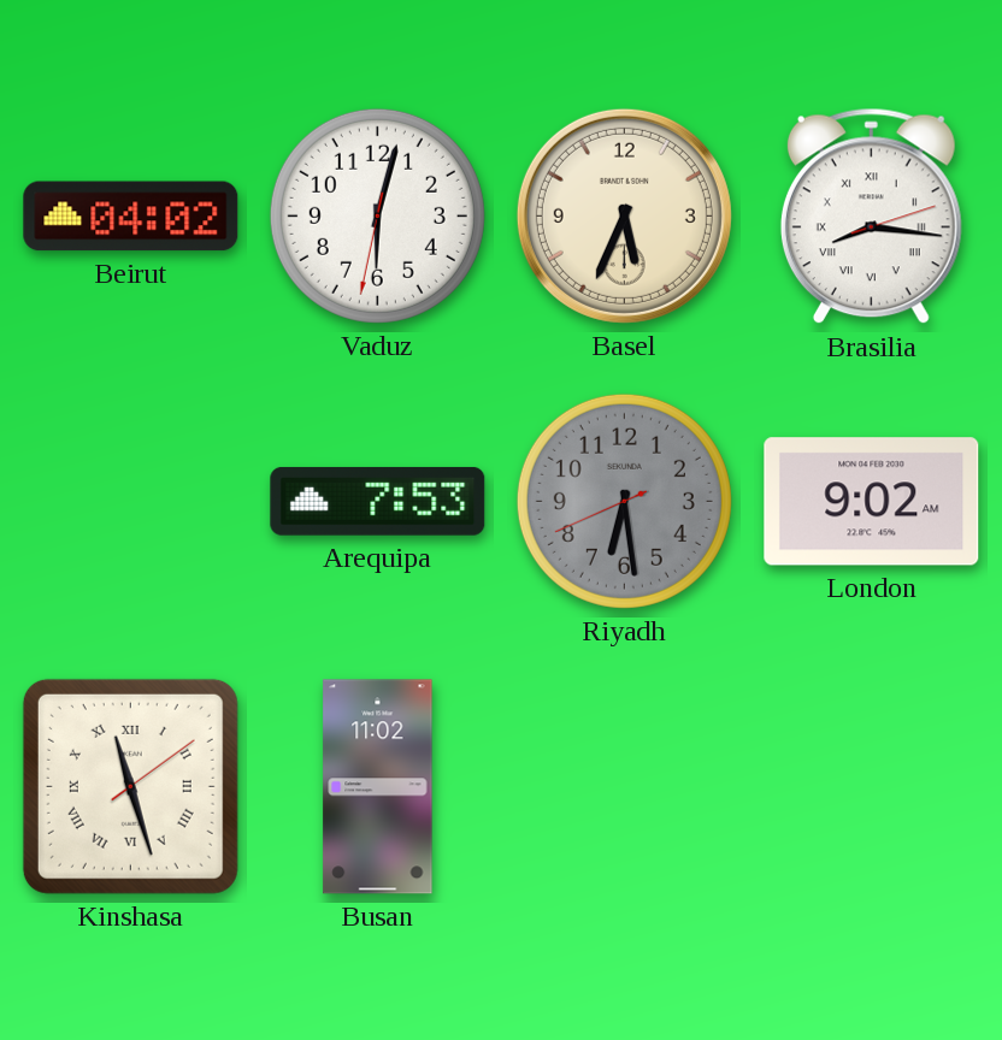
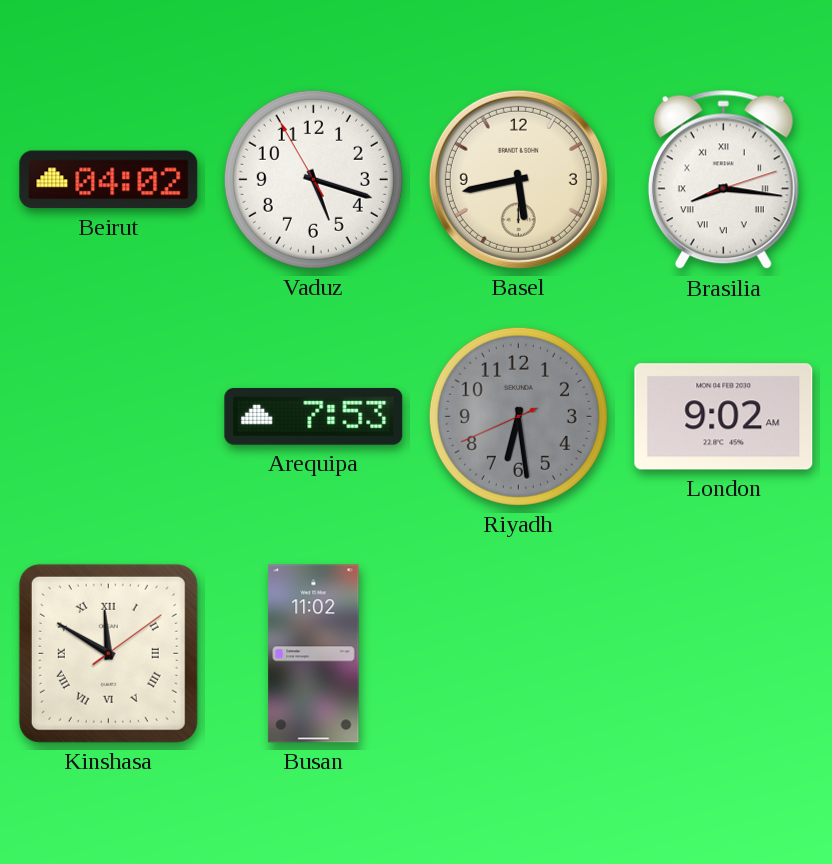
Vaduz: 6:02 -> 5:17
Basel: 5:34 -> 5:43
Kinshasa: 11:27 -> 11:50
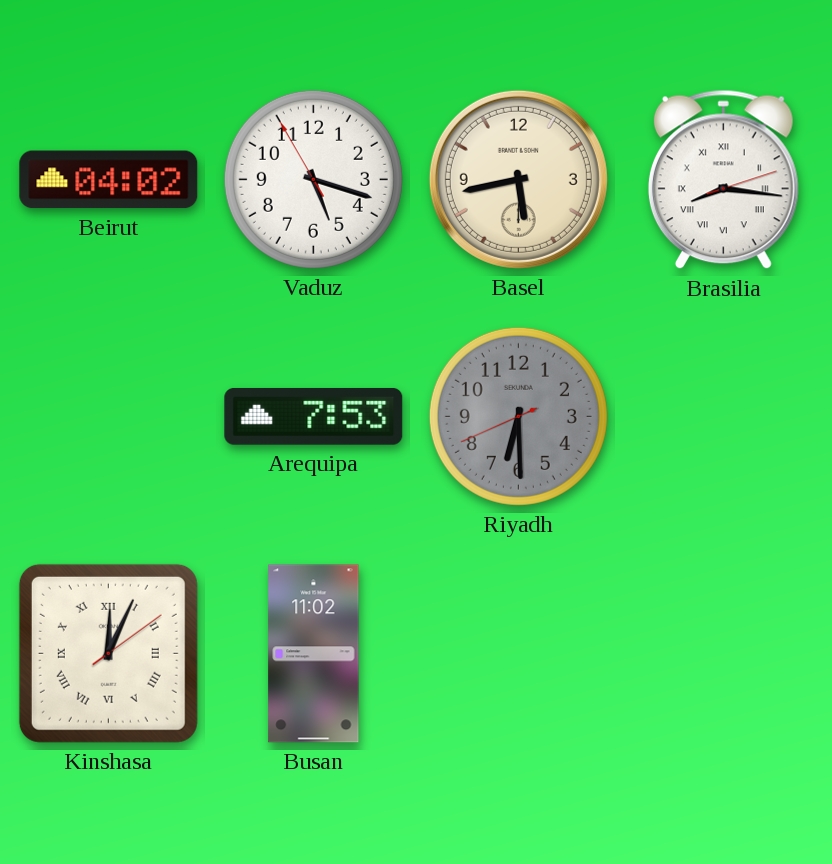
Riyadh: 6:28 -> 6:29
London: 9:02 -> none
Kinshasa: 11:50 -> 12:04
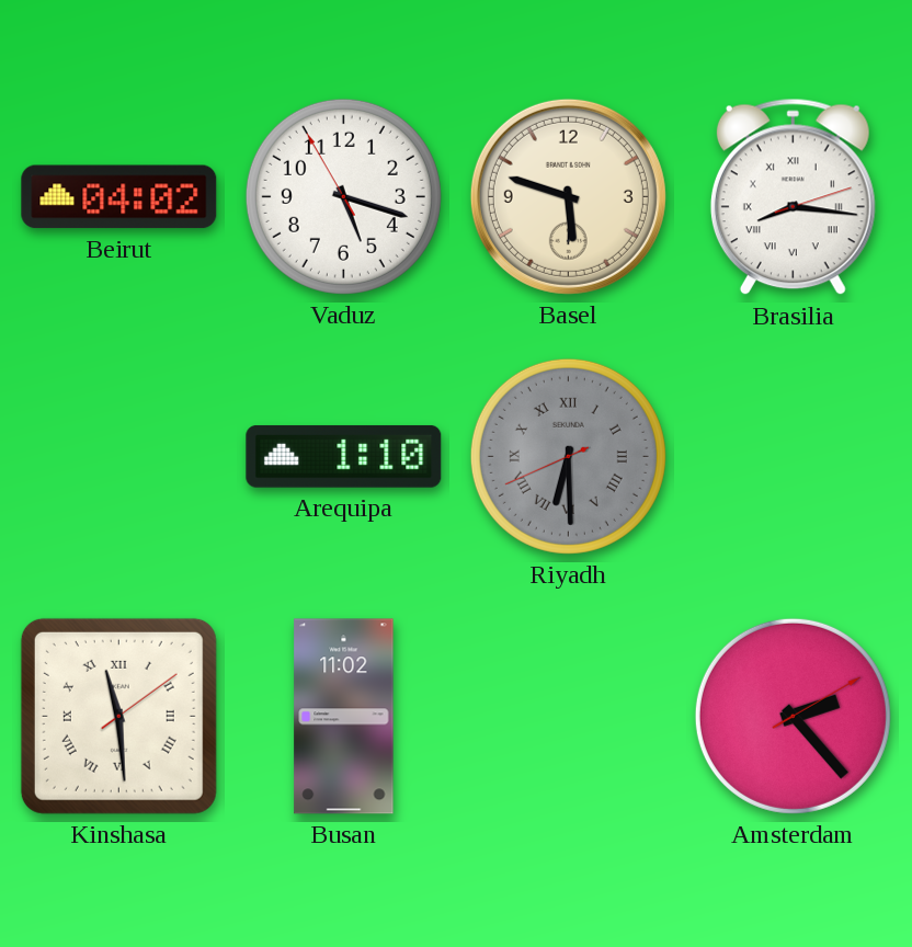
Basel: 5:43 -> 5:48
Arequipa: 7:53 -> 1:10
Riyadh numerals: Arabic -> Roman
Kinshasa: 12:04 -> 11:29
Amsterdam: none -> 2:23
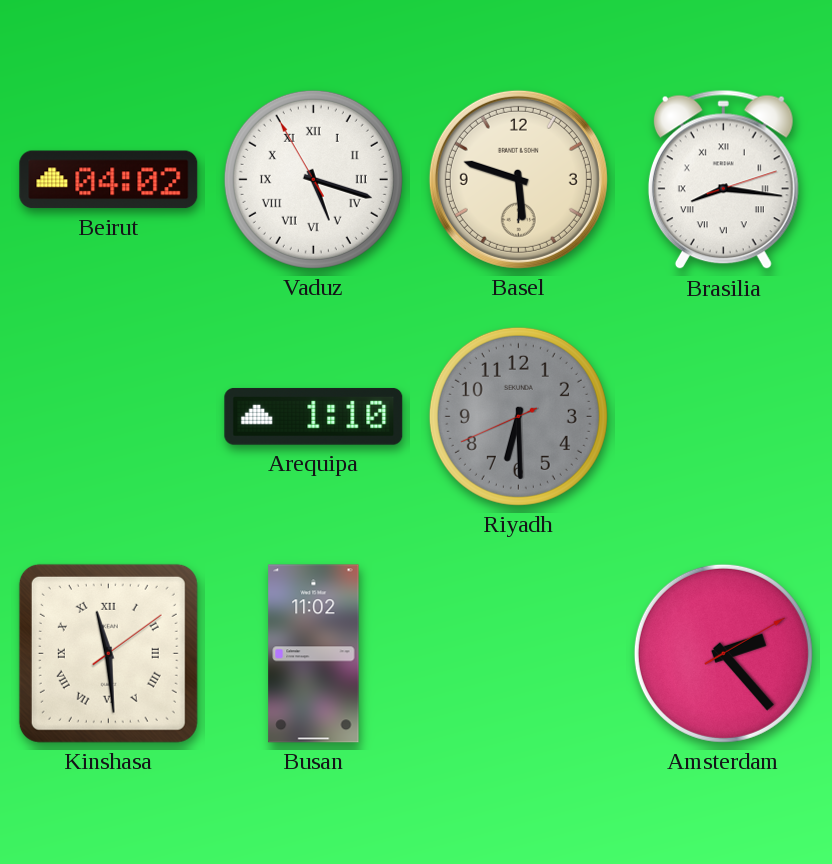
Vaduz numerals: Arabic -> Roman
Riyadh numerals: Roman -> Arabic
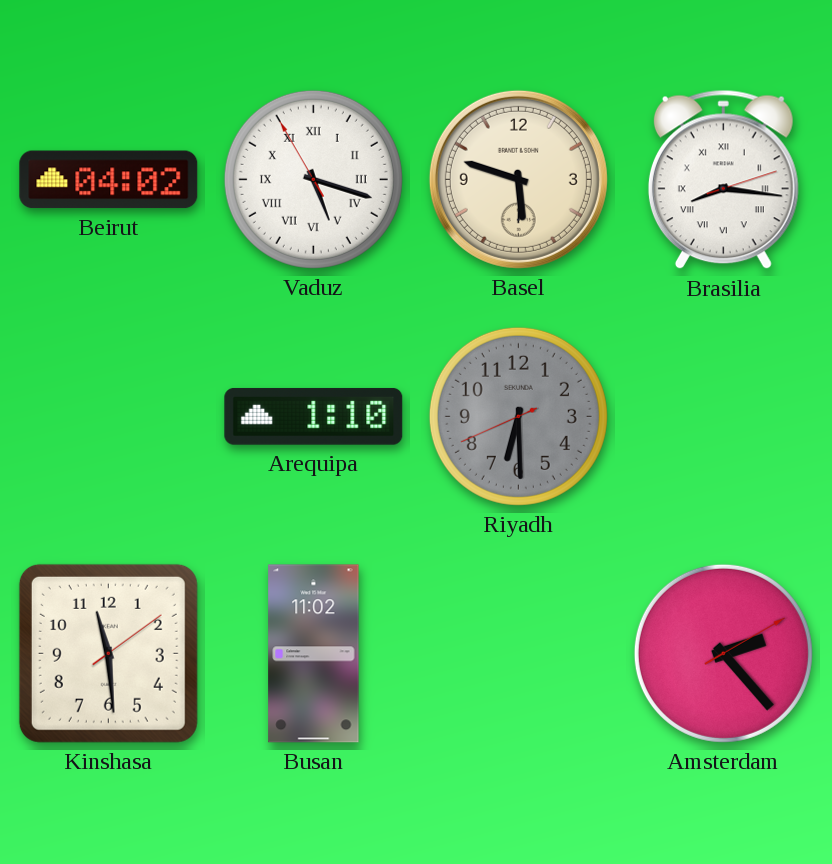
Kinshasa numerals: Roman -> Arabic
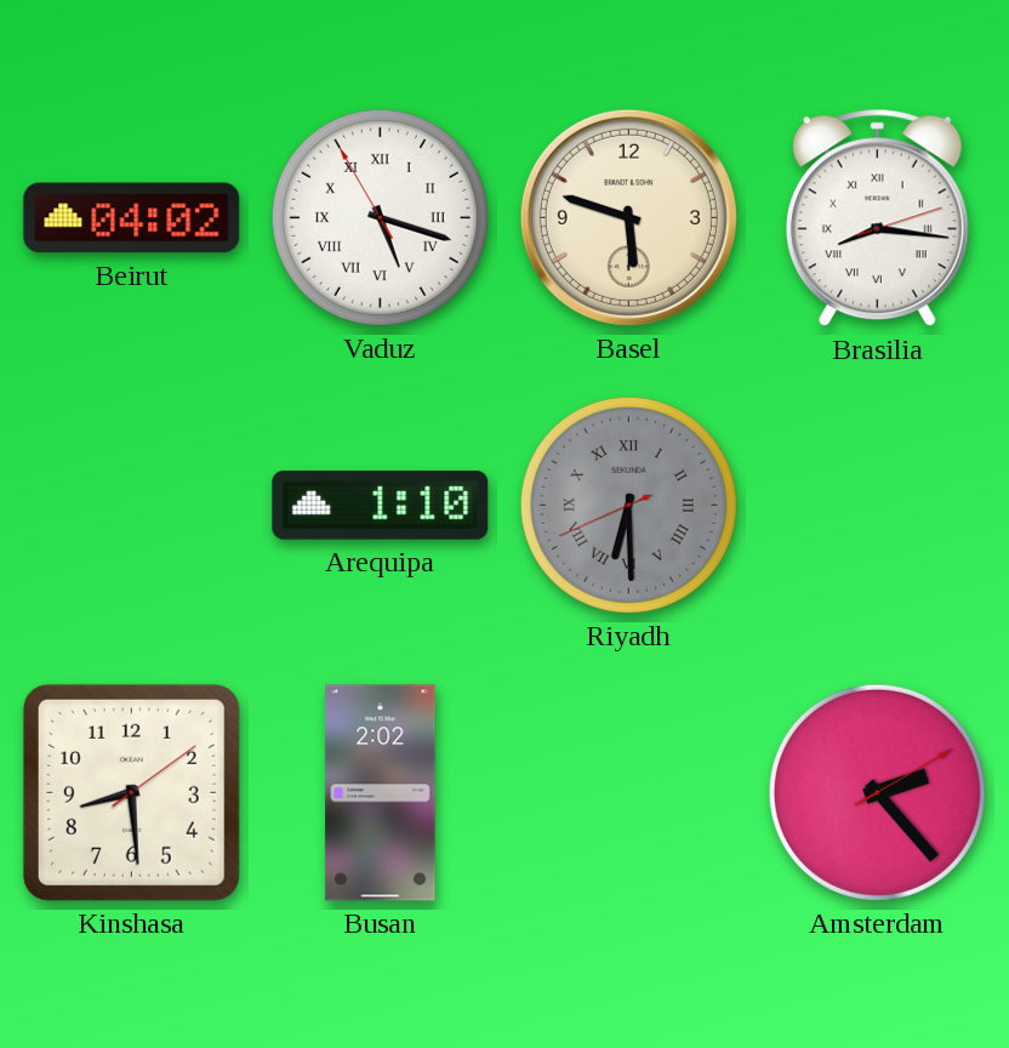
Riyadh numerals: Arabic -> Roman
Kinshasa: 11:29 -> 8:29
Busan: 11:02 -> 2:02
